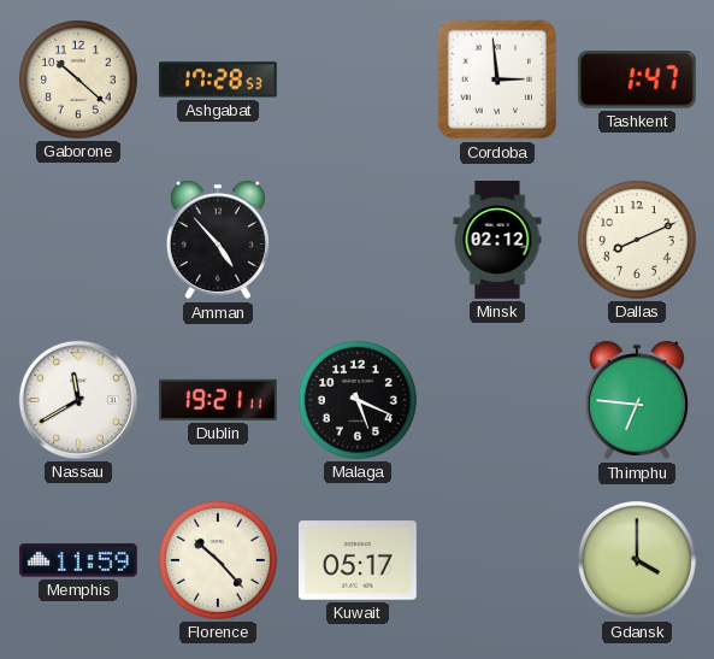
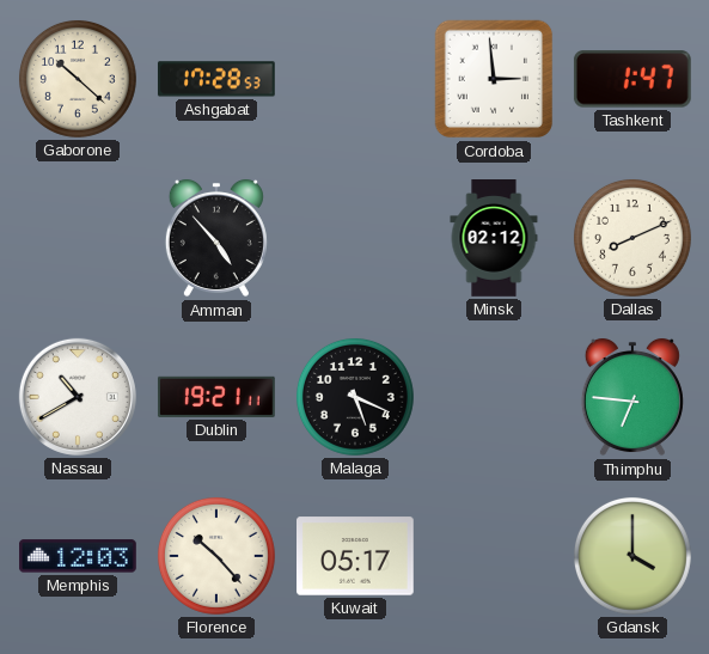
Nassau: 11:40 -> 10:40
Memphis: 11:59 -> 12:03
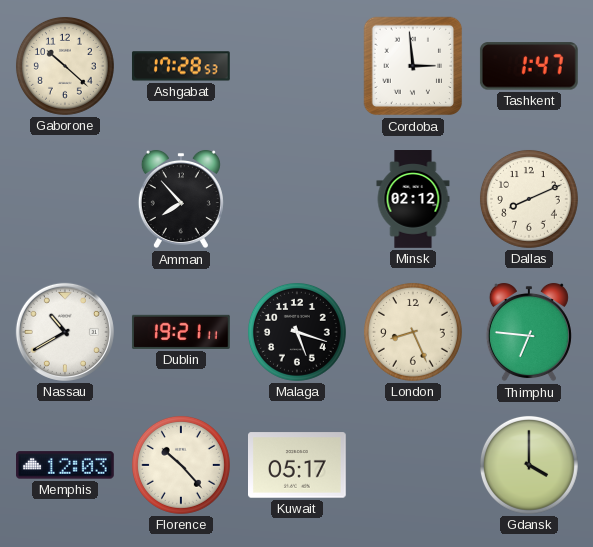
Amman: 4:53 -> 7:53
Malaga: 5:19 -> 5:18
London: none -> 8:26
